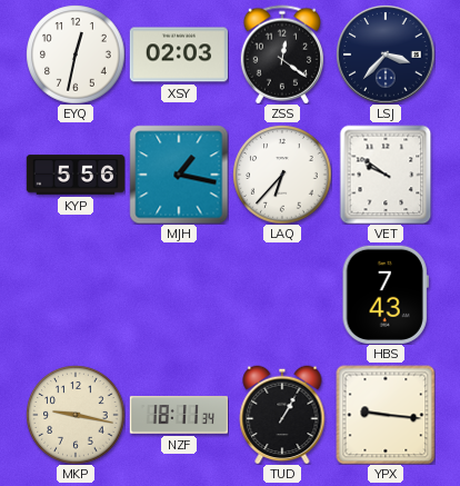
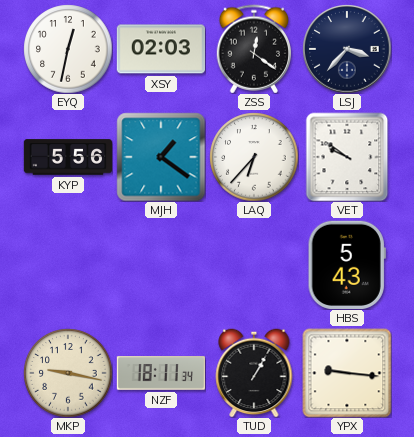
MJH: 1:17 -> 1:21
HBS: 7:43 -> 5:43
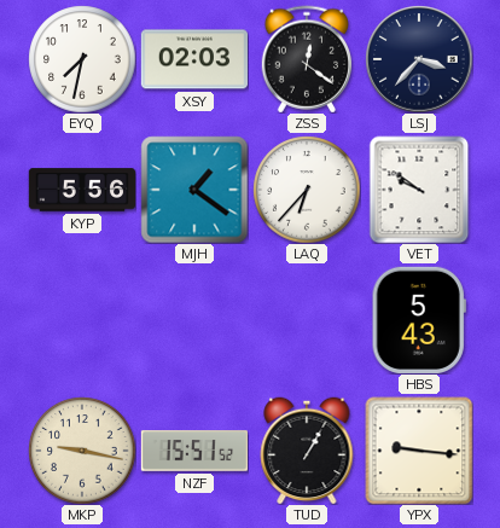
EYQ: 12:32 -> 7:32
NZF: 18:11 -> 15:51
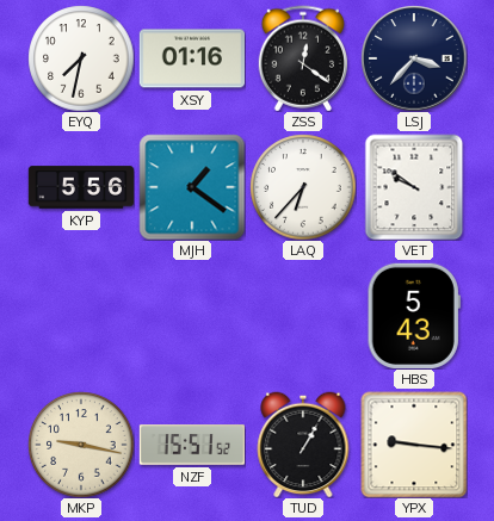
XSY: 02:03 -> 01:16
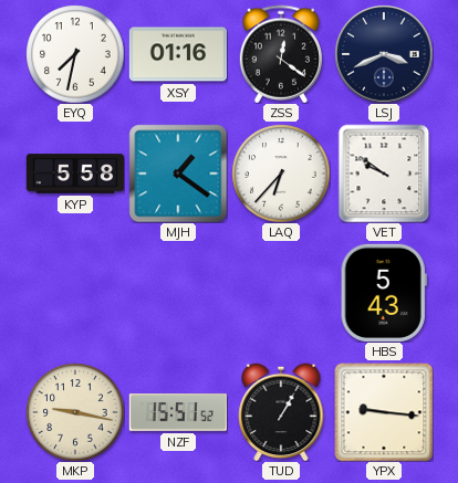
LSJ: 3:37 -> 3:41
KYP: 5:56 -> 5:58
